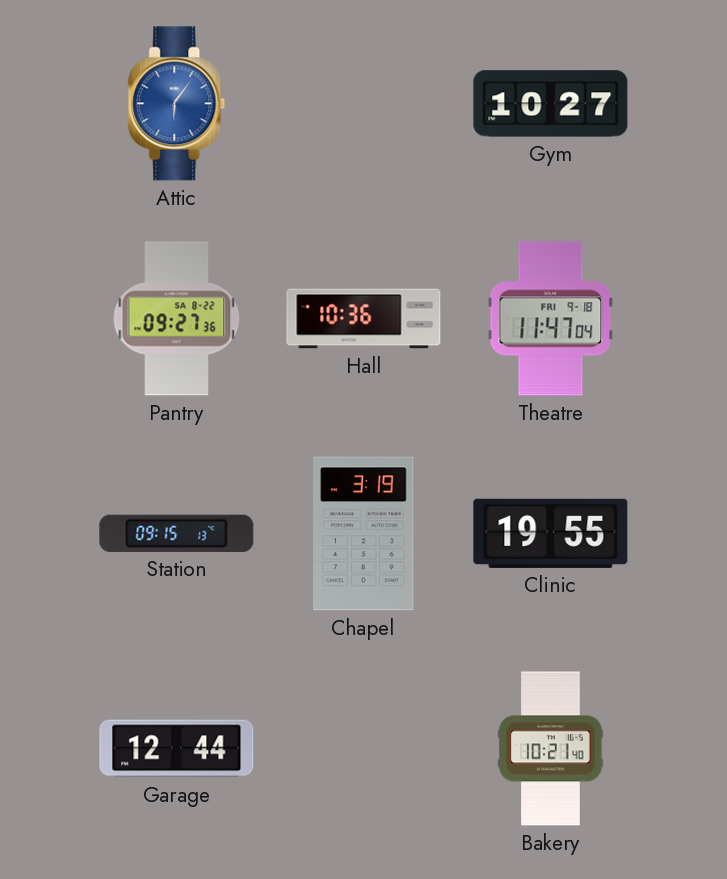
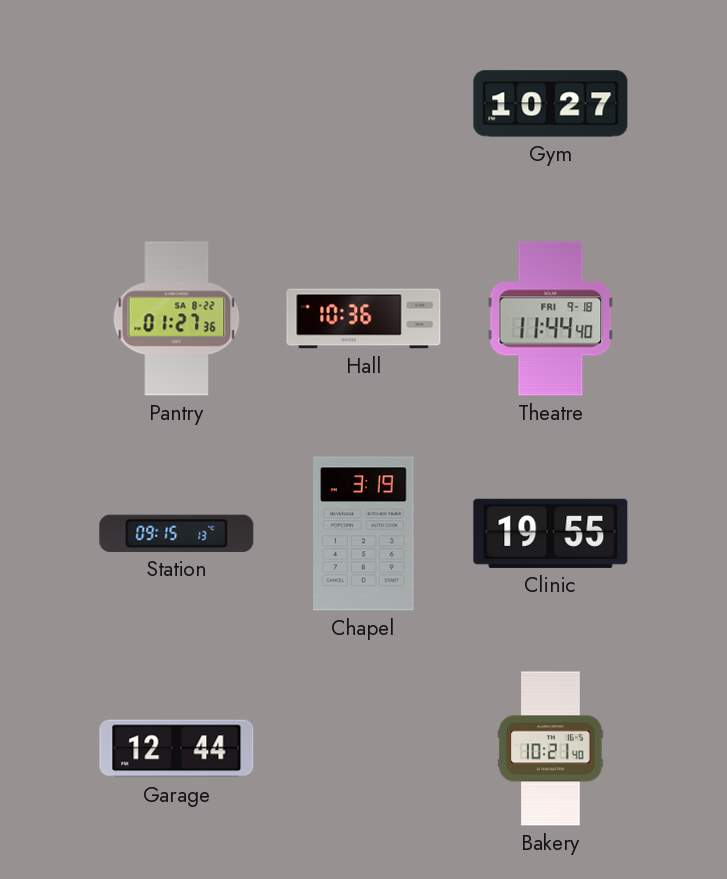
Attic: 6:06 -> none
Pantry: 09:27 -> 01:27
Theatre: 11:47 -> 11:44
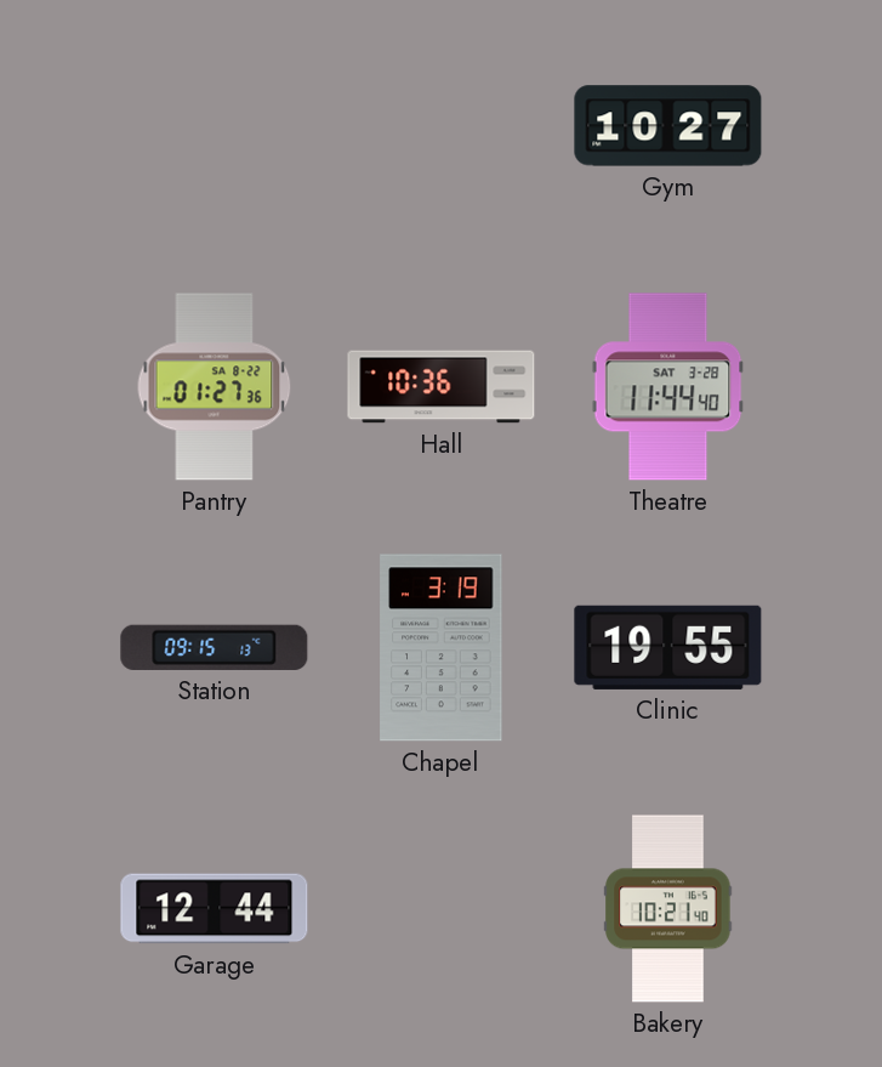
Theatre date: FRI 9-18 -> SAT 3-28
